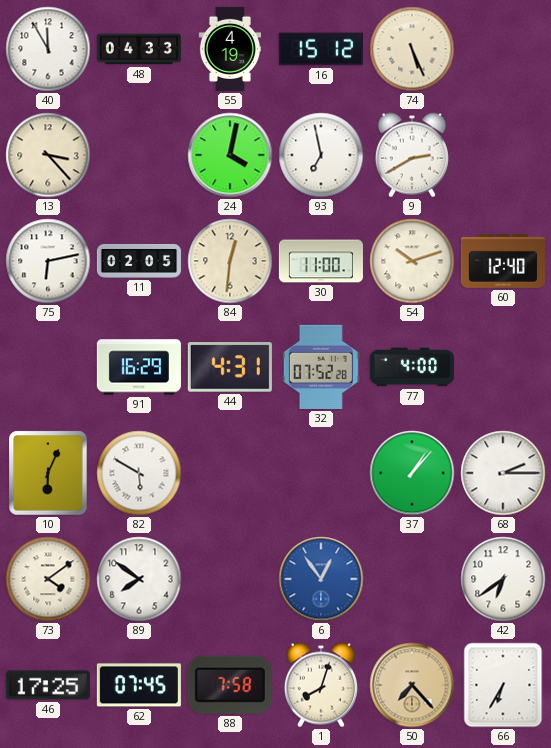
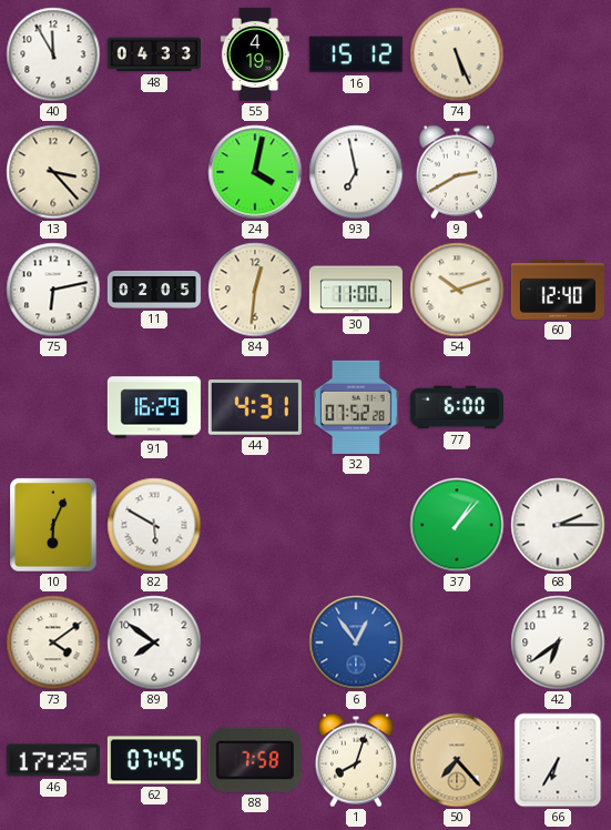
77: 4:00 -> 6:00
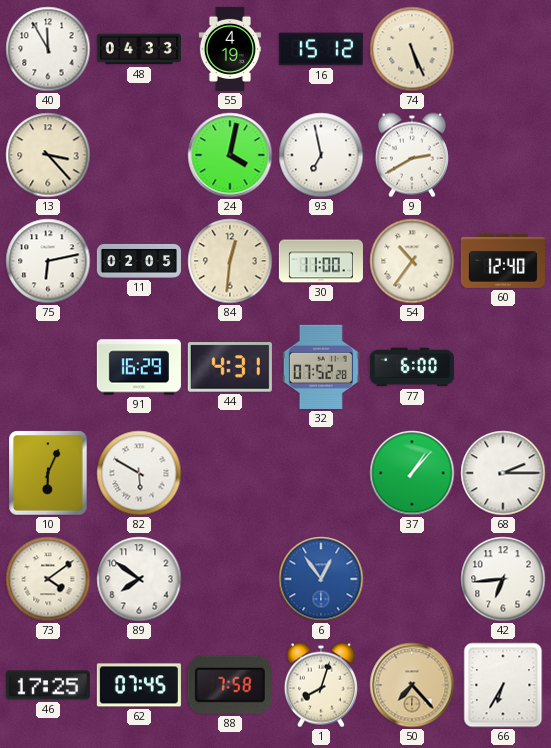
54: 10:12 -> 10:36
42: 6:39 -> 6:44
